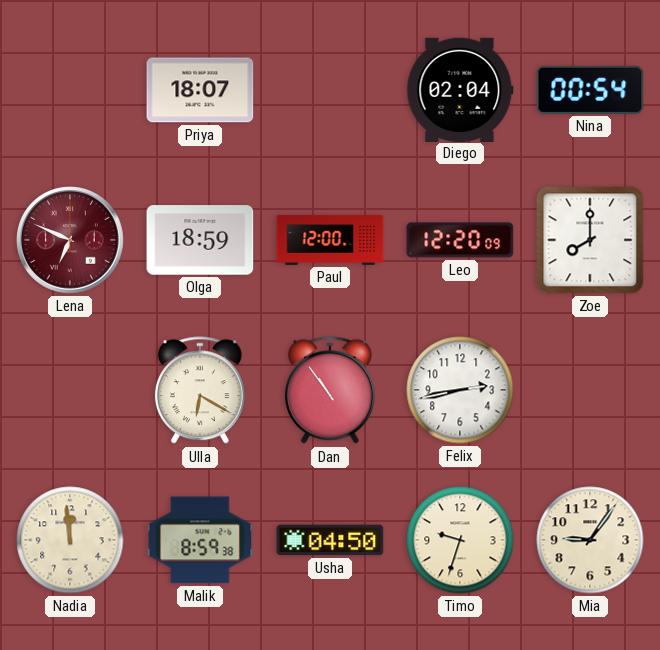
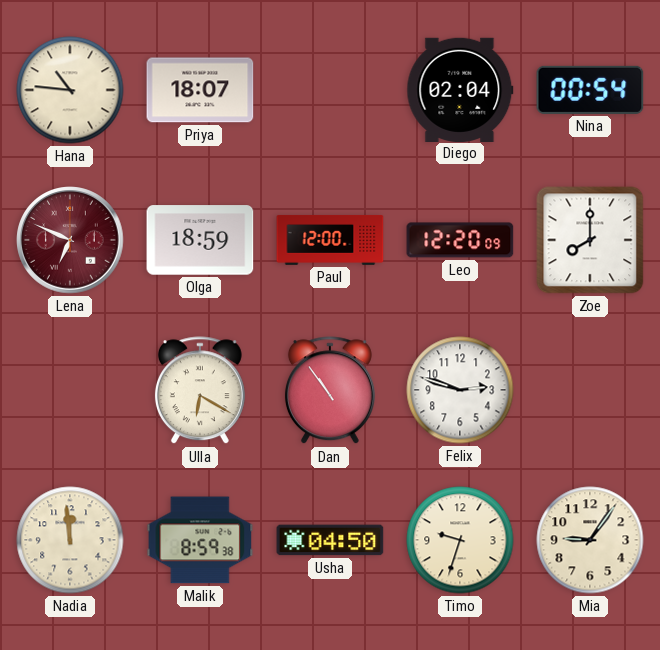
Hana: none -> 10:46
Felix: 2:43 -> 2:48
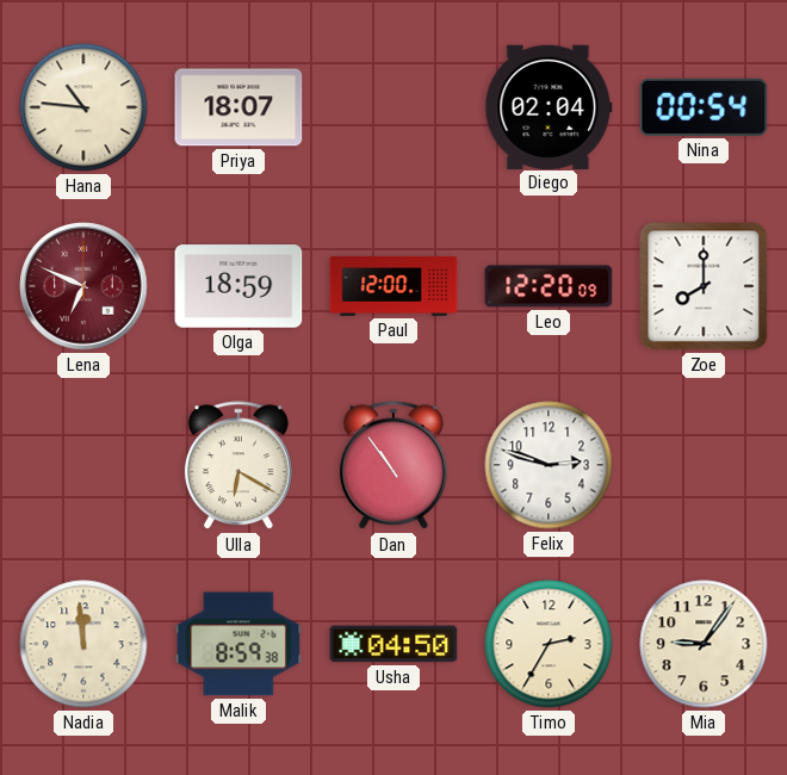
Timo: 9:33 -> 2:35
